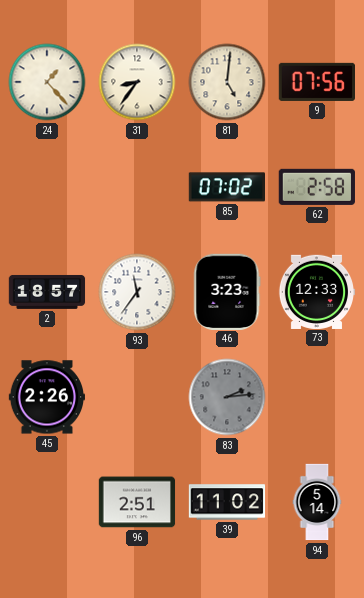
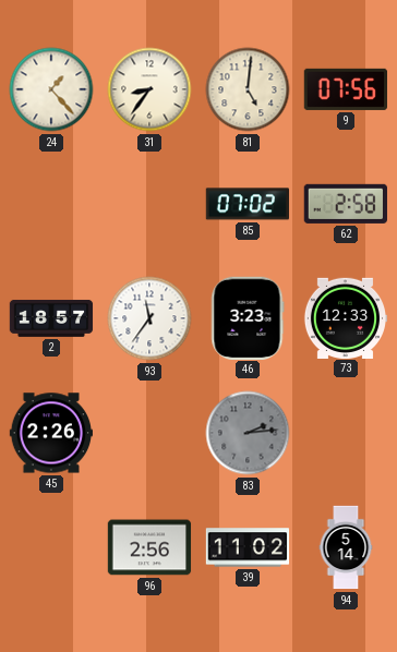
96: 2:51 -> 2:56
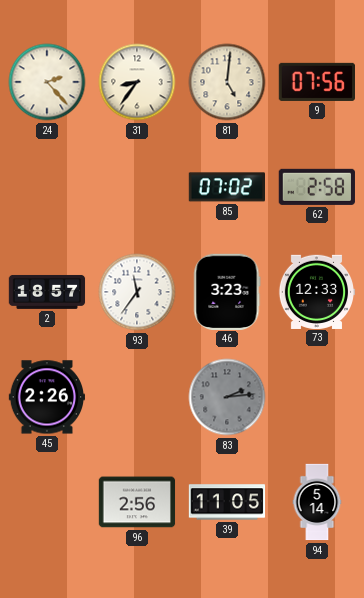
24: 1:23 -> 2:23
39: 11:02 -> 11:05
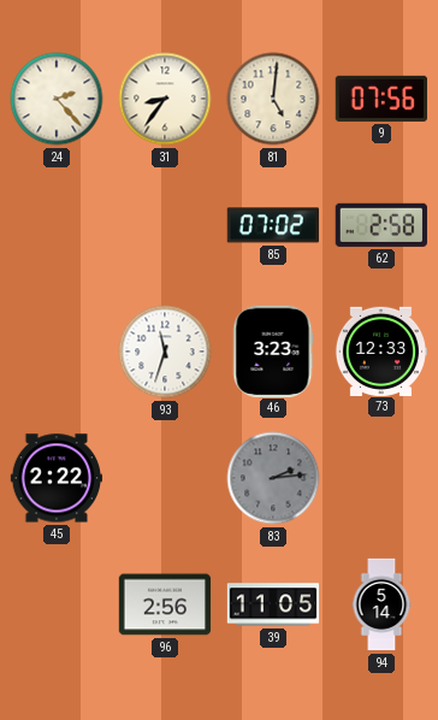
2: 18:57 -> none
93: 11:36 -> 11:33
45: 2:26 -> 2:22
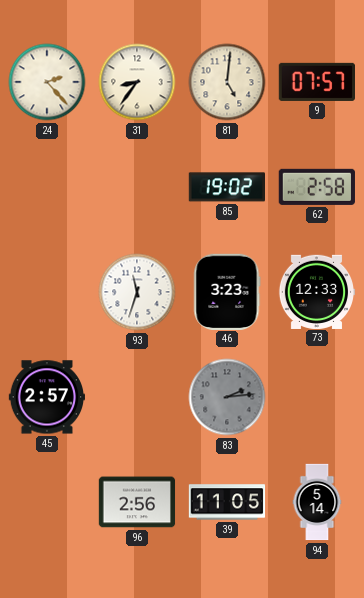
9: 07:56 -> 07:57
85: 07:02 -> 19:02
45: 2:22 -> 2:57
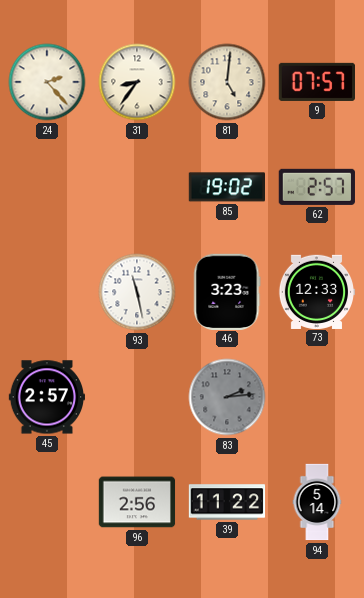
62: 2:58 -> 2:57
93: 11:33 -> 11:28
39: 11:05 -> 11:22
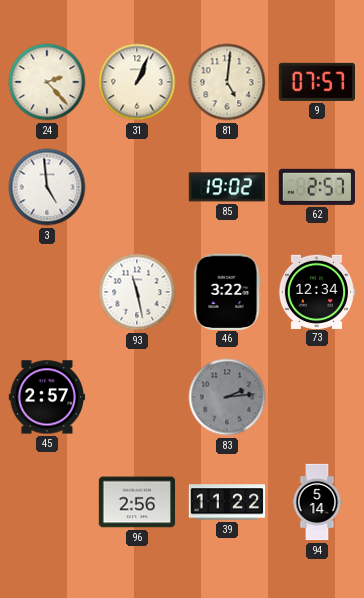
31: 8:36 -> 1:04
3: none -> 4:59
46: 3:23 -> 3:22
73: 12:33 -> 12:34
